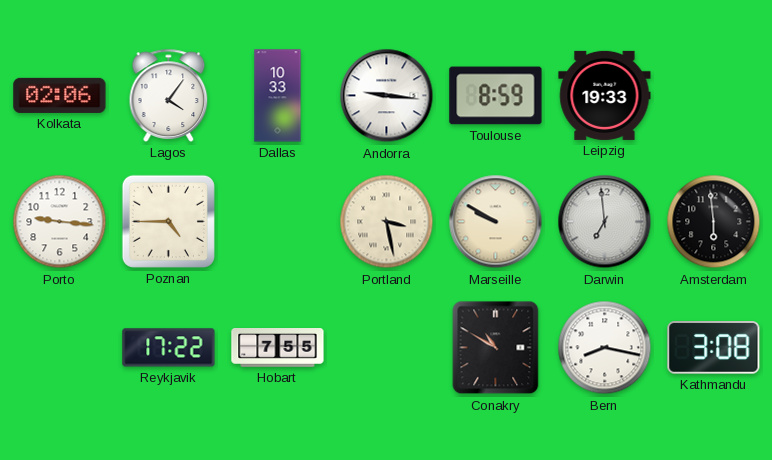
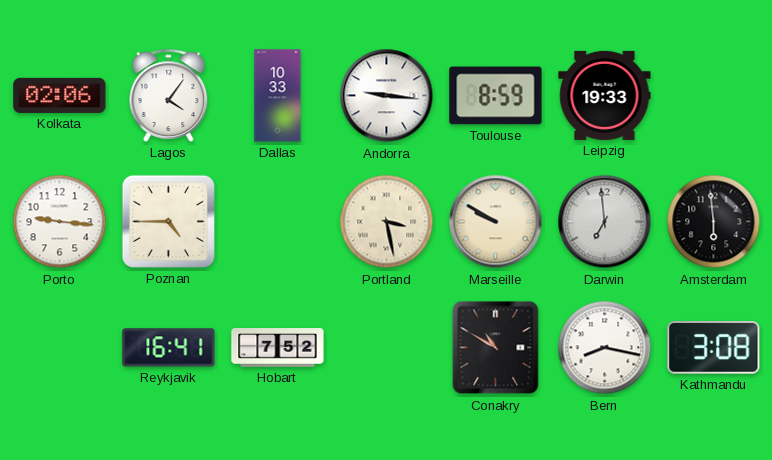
Reykjavik: 17:22 -> 16:41
Hobart: 7:55 -> 7:52
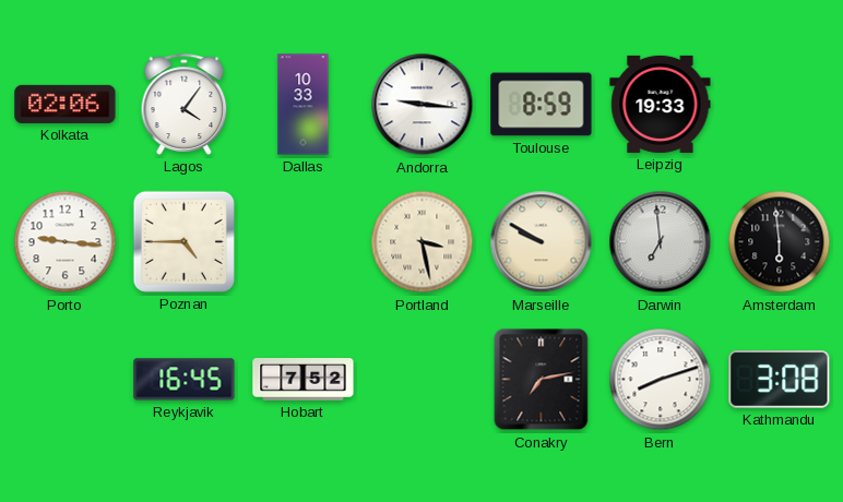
Reykjavik: 16:41 -> 16:45
Conakry: 10:50 -> 7:13
Bern: 8:17 -> 8:12
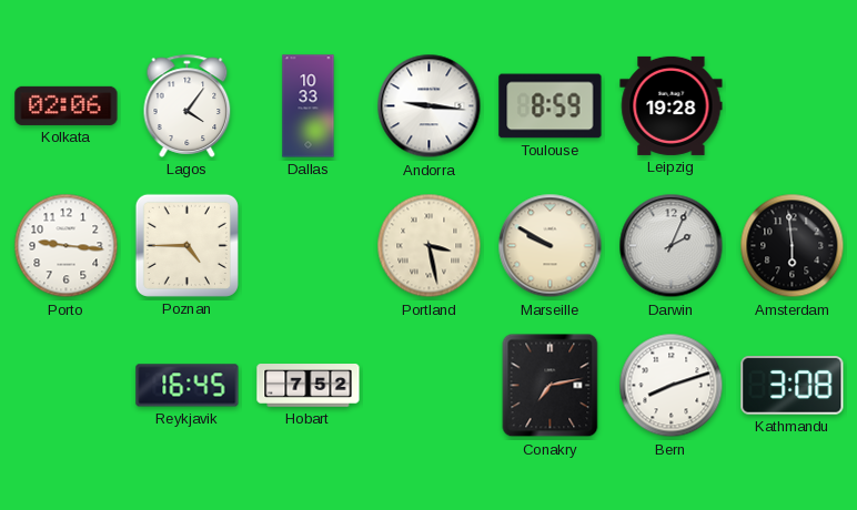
Leipzig: 19:33 -> 19:28
Darwin: 6:59 -> 2:04
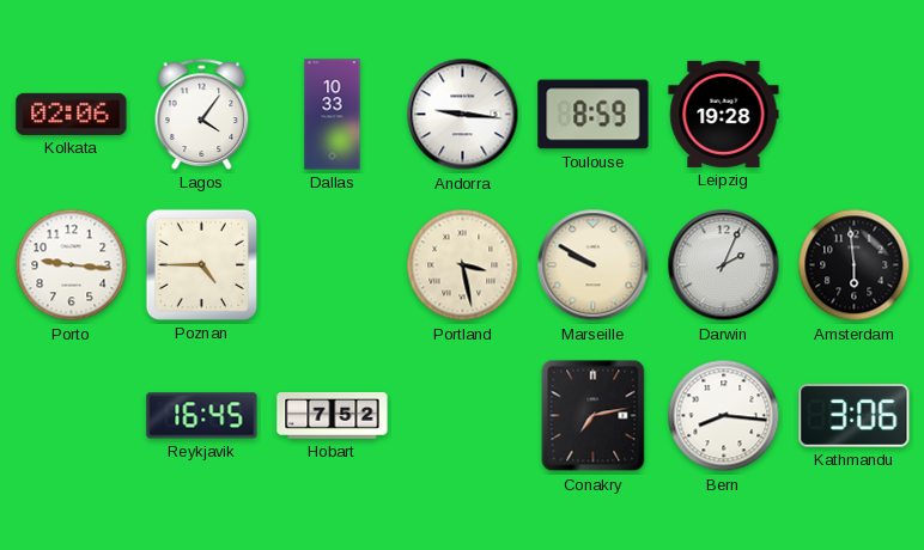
Bern: 8:12 -> 8:16
Kathmandu: 3:08 -> 3:06
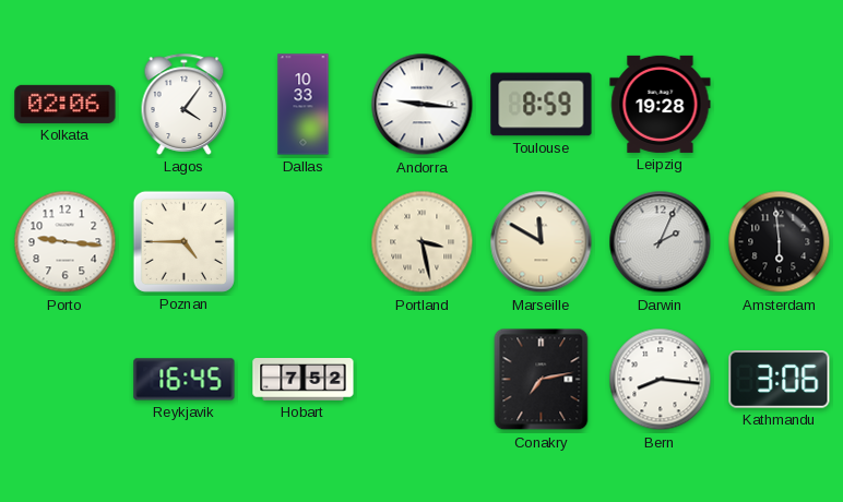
Marseille: 9:50 -> 11:50
